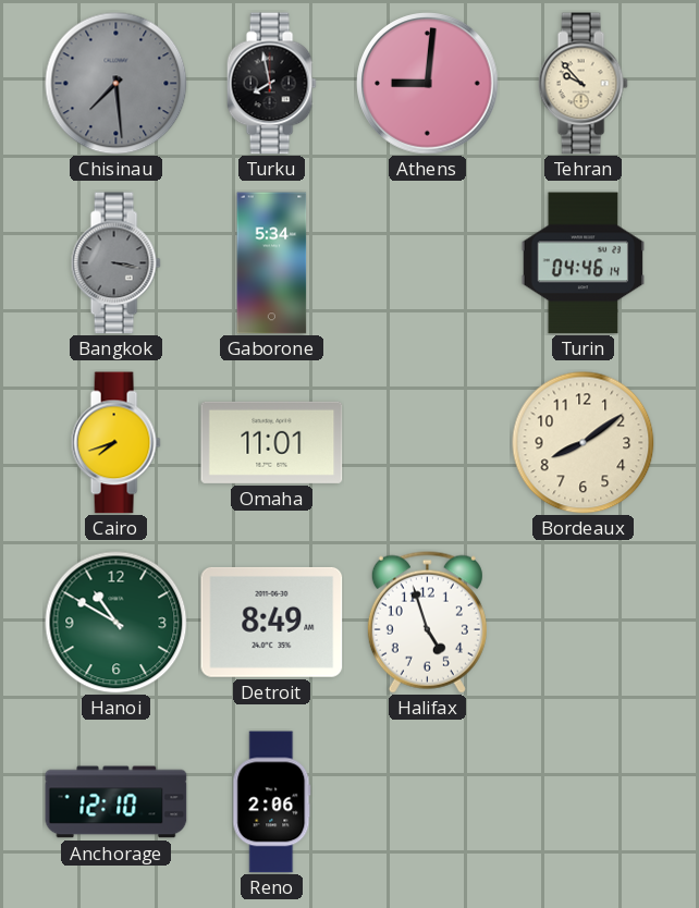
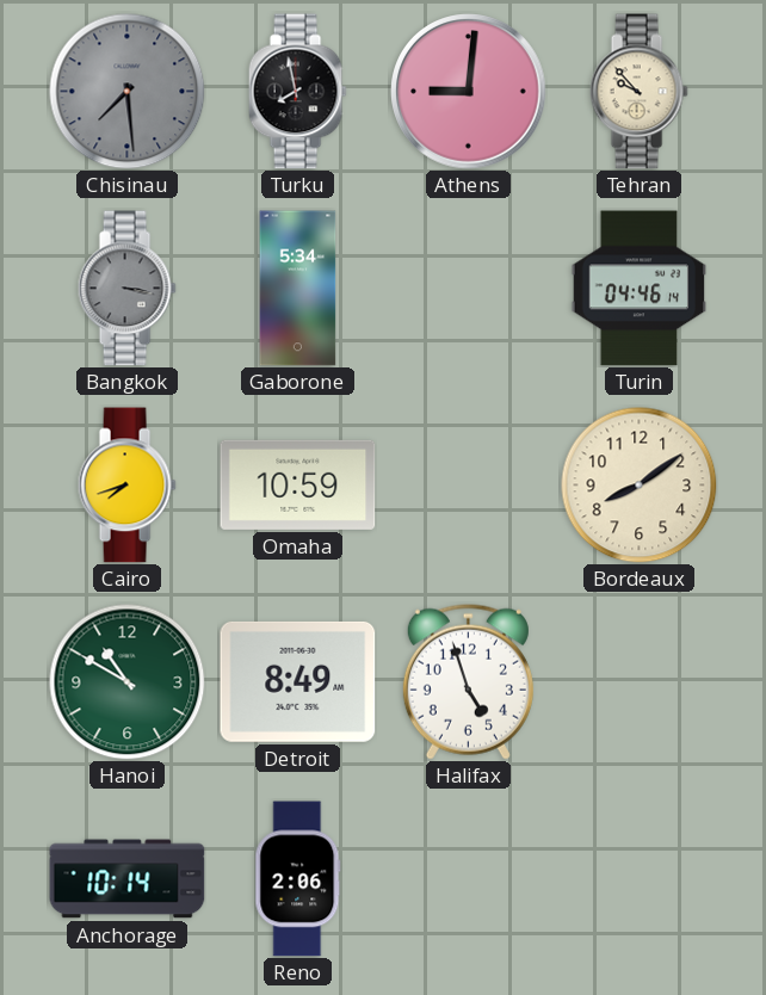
Omaha: 11:01 -> 10:59
Anchorage: 12:10 -> 10:14
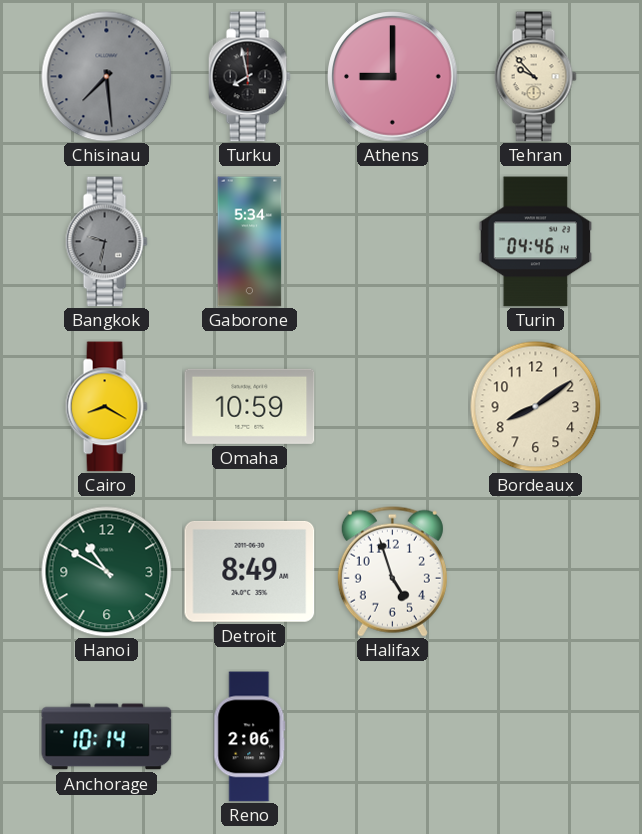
Athens: 9:01 -> 9:00
Bangkok: 3:17 -> 9:32
Cairo: 7:42 -> 8:20
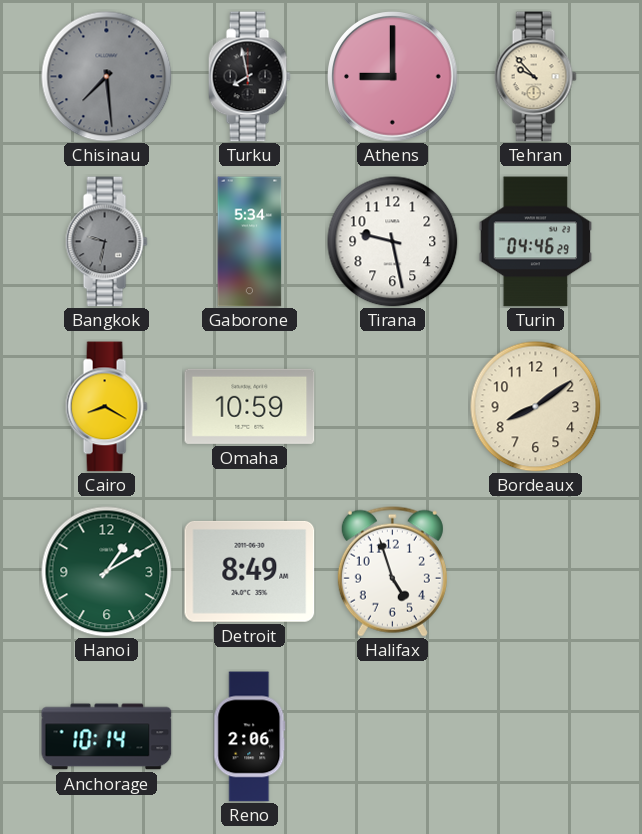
Tirana: none -> 9:28
Turin: 04:46:14 -> 04:46:29
Hanoi: 10:50 -> 1:10
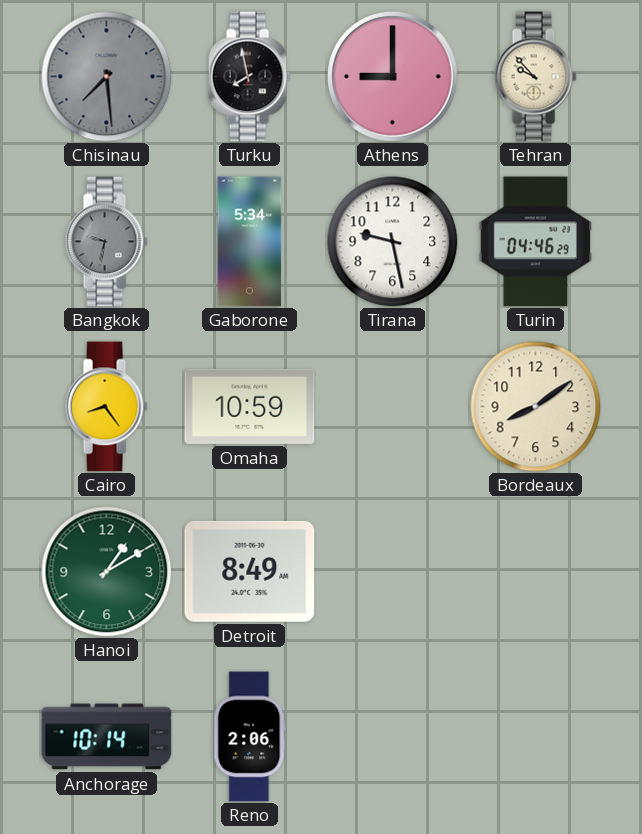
Cairo: 8:20 -> 8:24
Halifax: 4:57 -> none
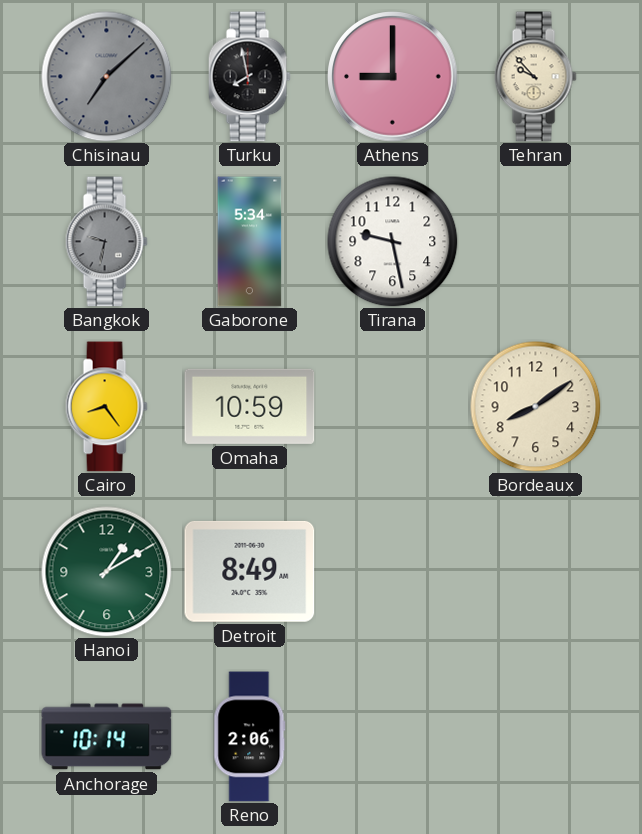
Chisinau: 7:29 -> 7:08
Turin: 04:46 -> none
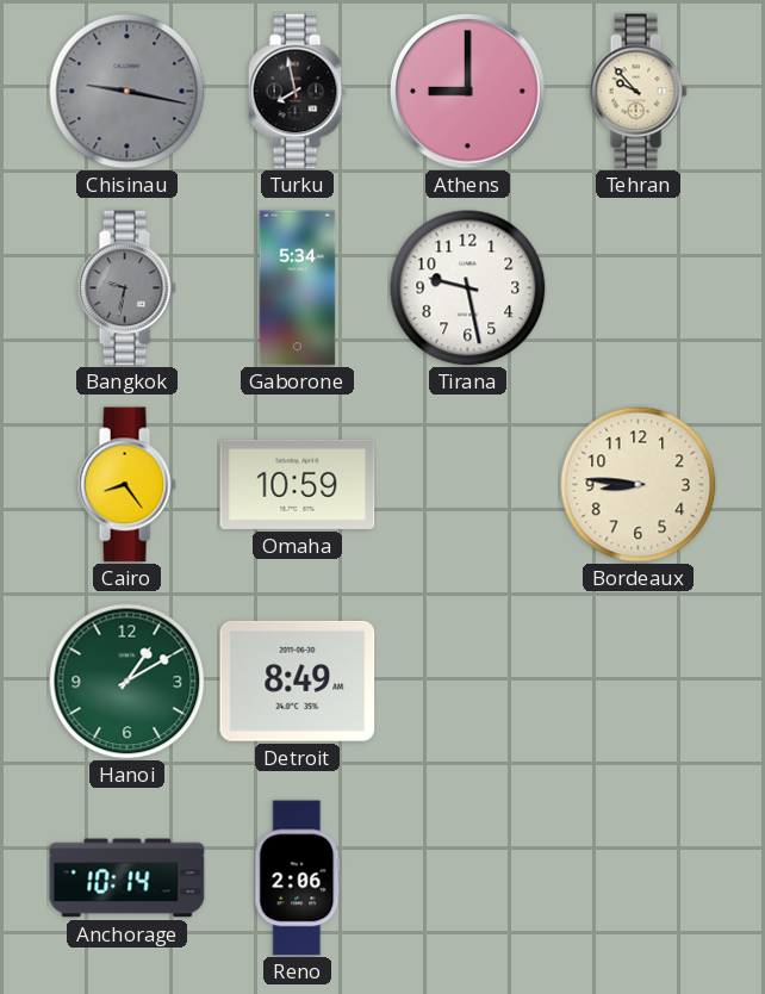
Chisinau: 7:08 -> 9:17
Bordeaux: 8:09 -> 8:46
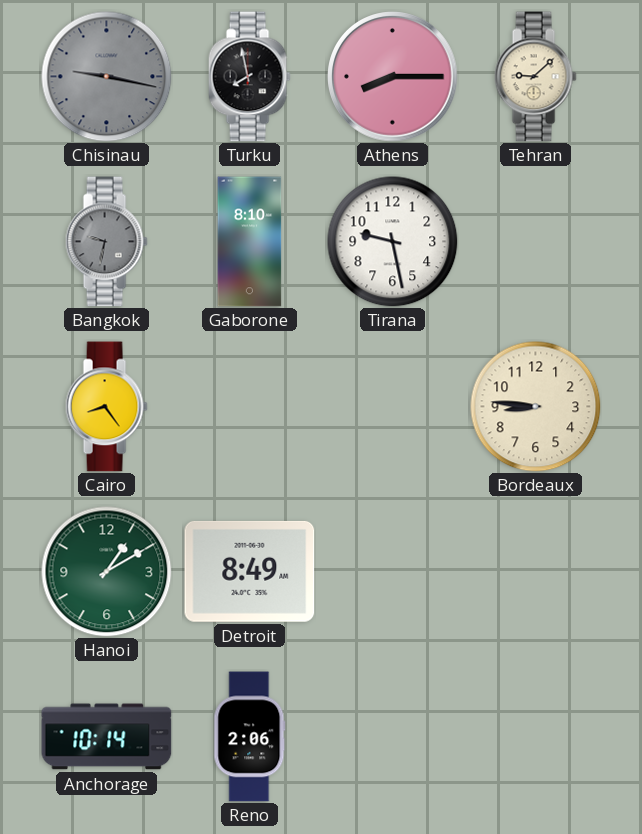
Athens: 9:00 -> 8:15
Tehran: 9:53 -> 9:08
Gaborone: 5:34 -> 8:10
Omaha: 10:59 -> none
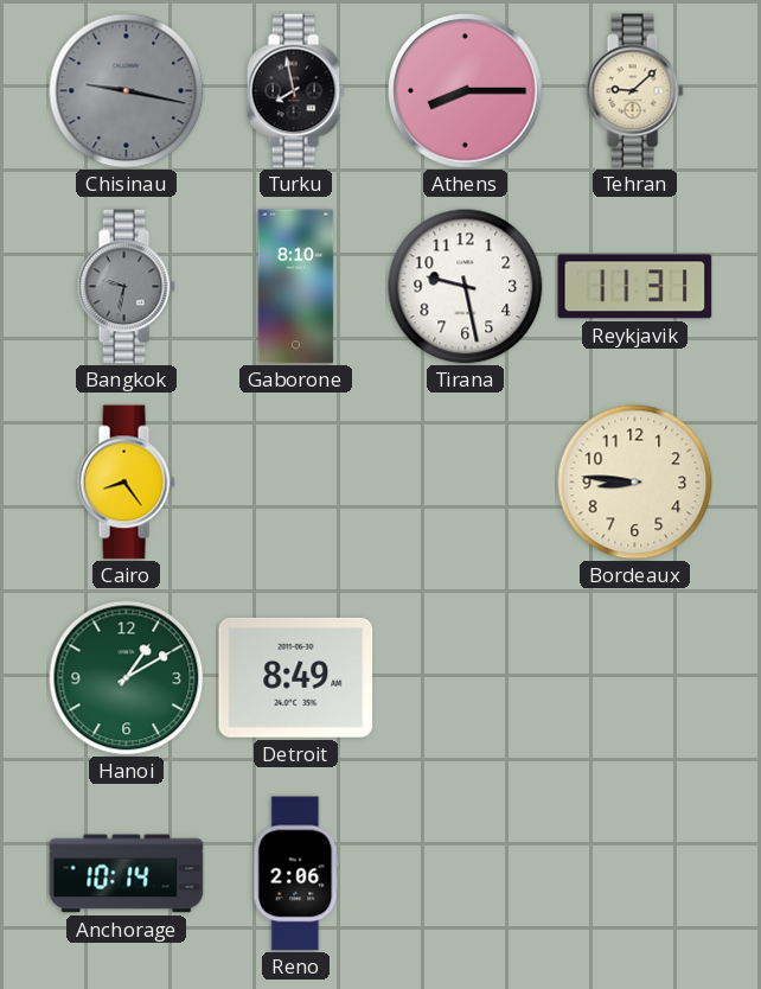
Reykjavik: none -> 11:31
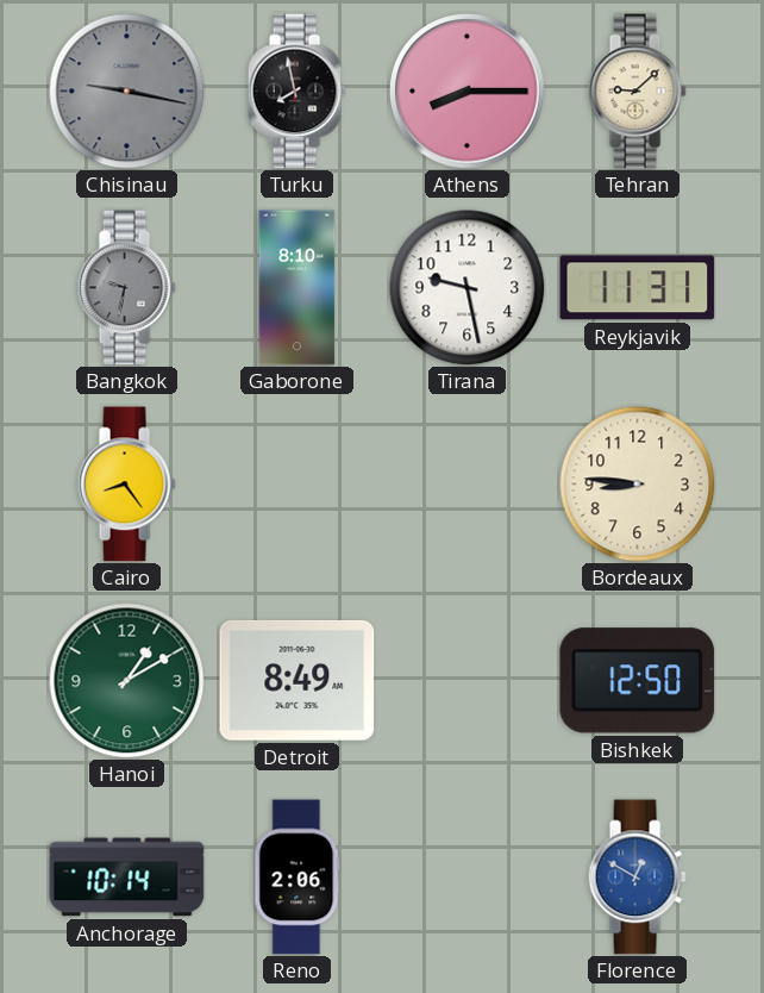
Bishkek: none -> 12:50
Florence: none -> 12:50
